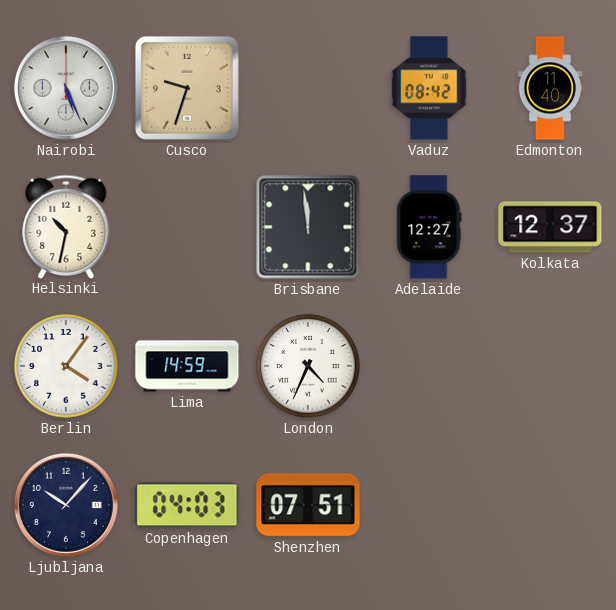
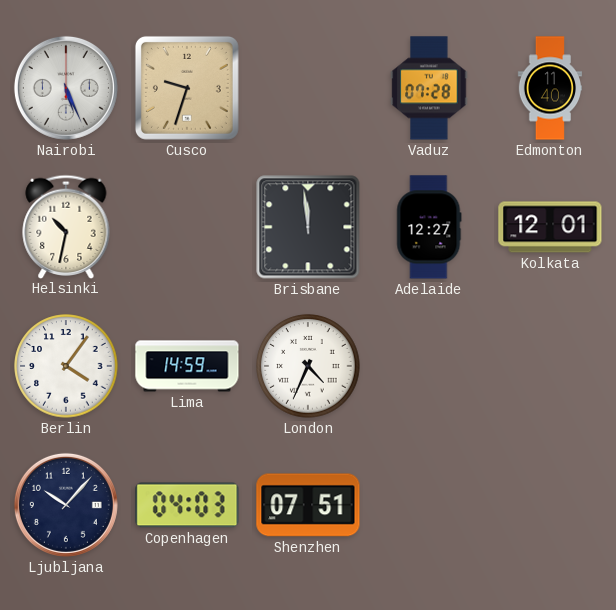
Vaduz: 08:42 -> 07:28
Kolkata: 12:37 -> 12:01
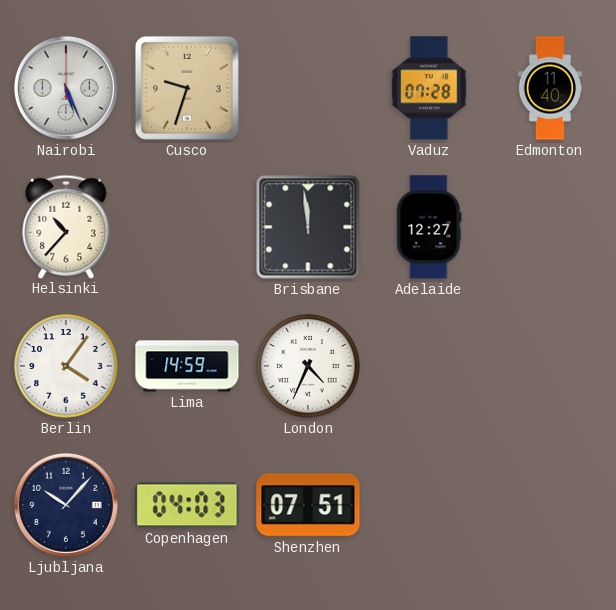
Helsinki: 10:32 -> 10:37
Kolkata: 12:01 -> none
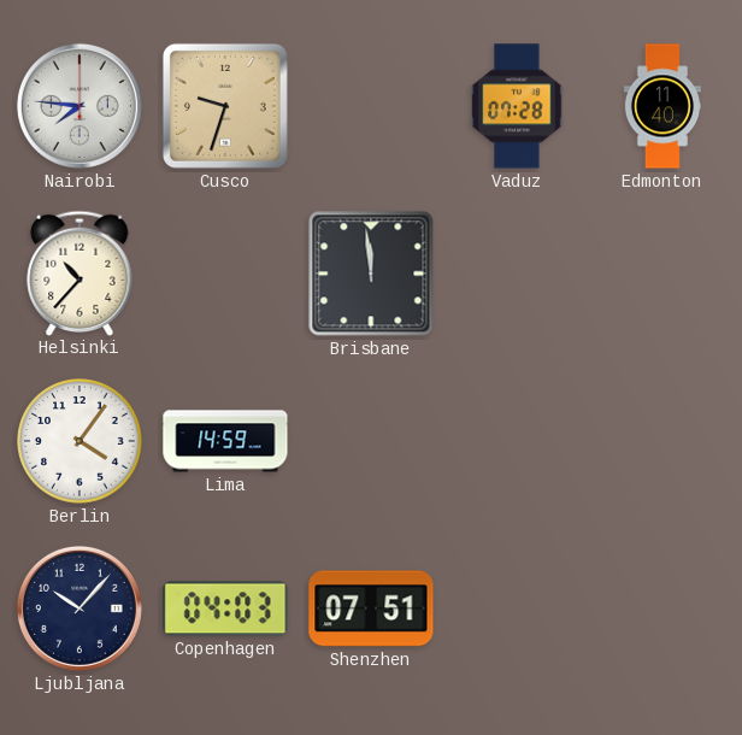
Nairobi: 5:26 -> 7:46
Adelaide: 12:27 -> none
London: 4:34 -> none
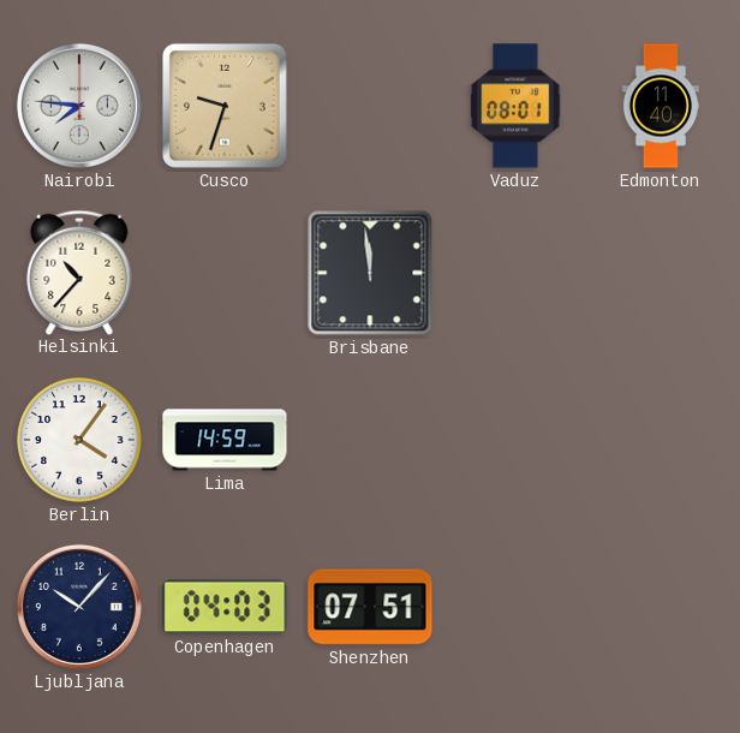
Vaduz: 07:28 -> 08:01
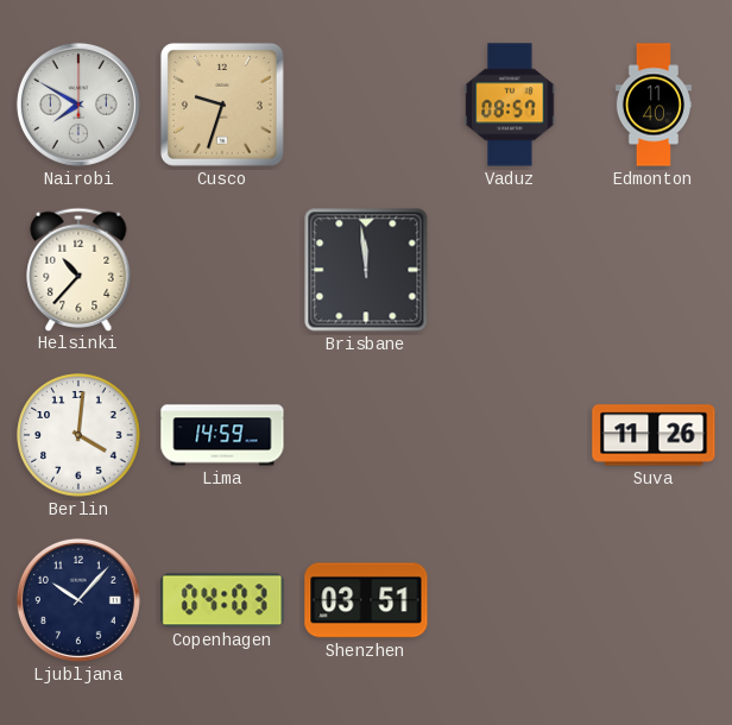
Nairobi: 7:46 -> 7:50
Vaduz: 08:01 -> 08:57
Berlin: 4:06 -> 4:01
Suva: none -> 11:26
Shenzhen: 07:51 -> 03:51
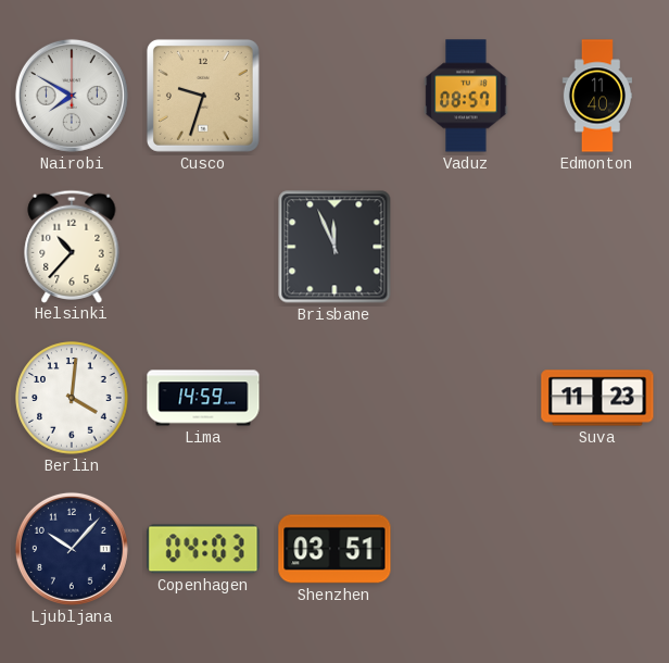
Brisbane: 11:59 -> 11:56
Suva: 11:26 -> 11:23
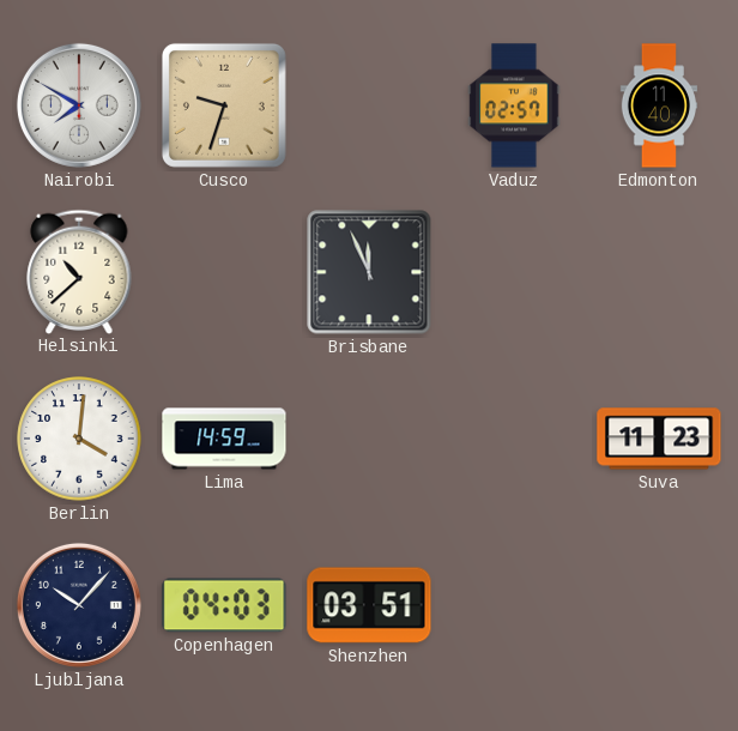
Vaduz: 08:57 -> 02:57
Helsinki: 10:37 -> 10:38
